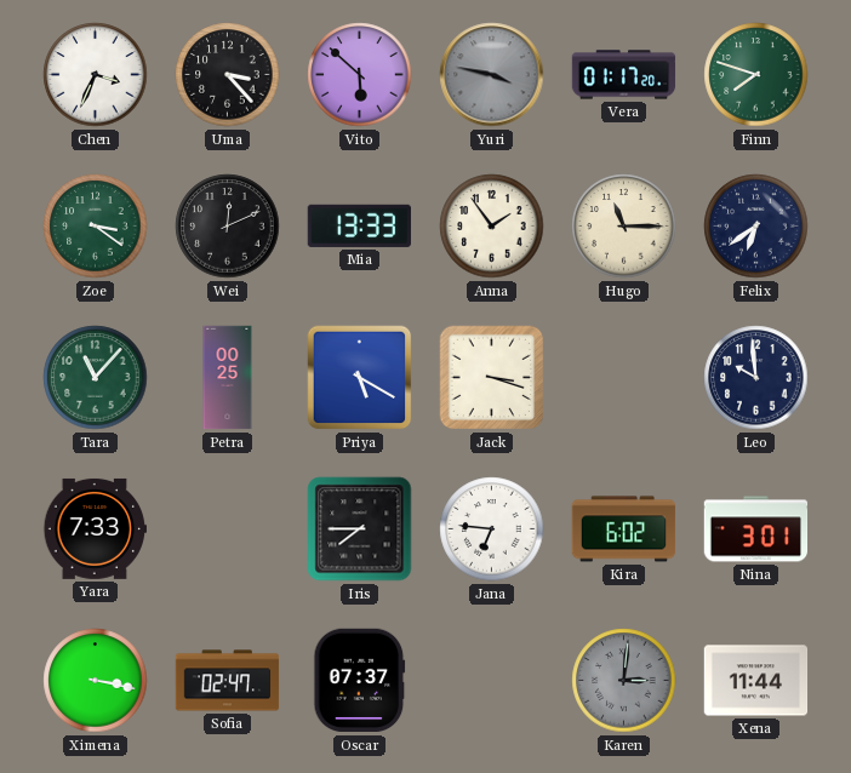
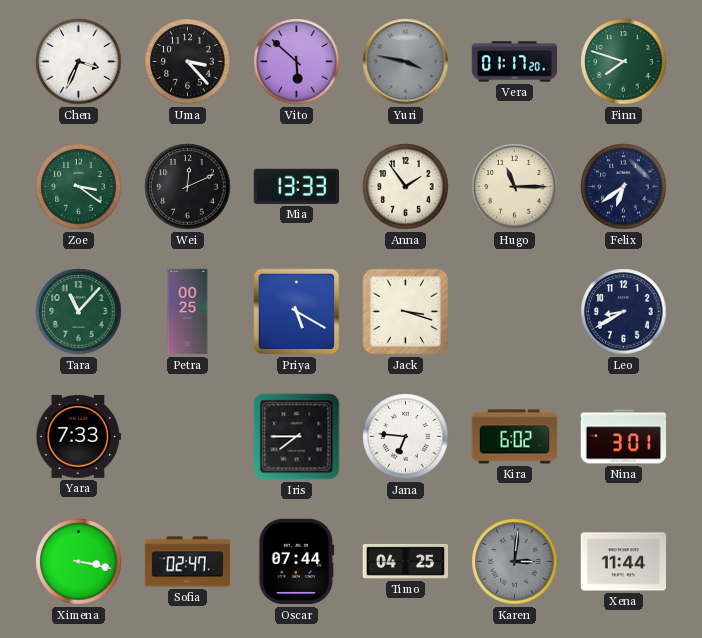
Leo: 9:59 -> 8:40
Oscar: 07:37 -> 07:44
Timo: none -> 04:25
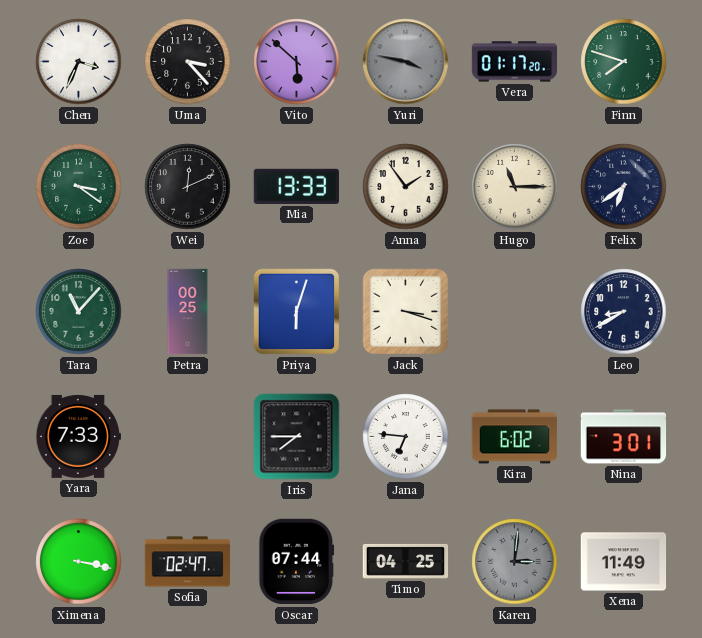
Priya: 5:20 -> 6:03
Xena: 11:44 -> 11:49
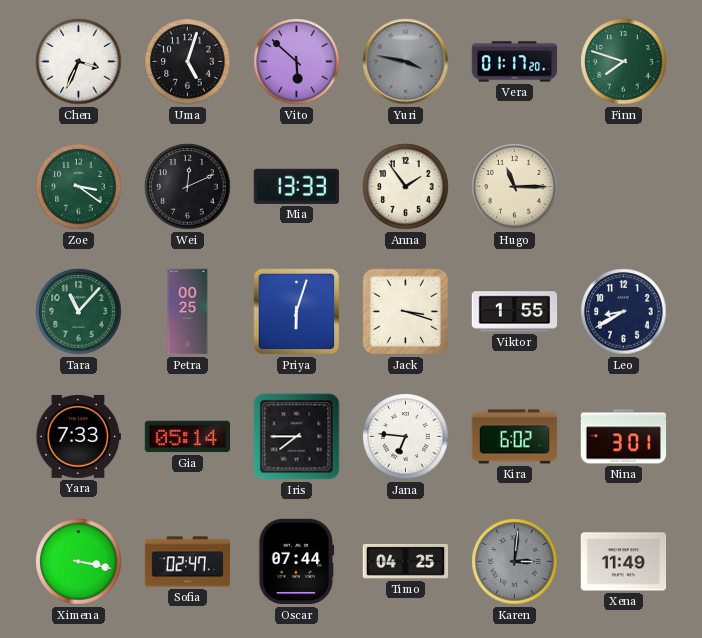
Uma: 3:23 -> 5:03
Felix: 6:39 -> none
Viktor: none -> 1:55
Gia: none -> 05:14
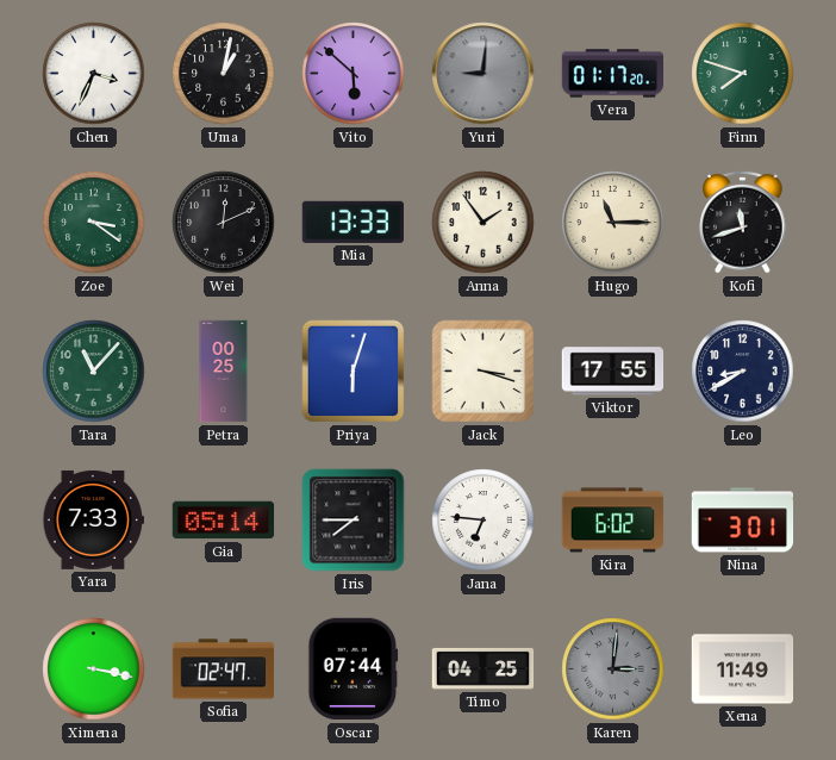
Uma: 5:03 -> 1:02
Yuri: 3:47 -> 9:01
Kofi: none -> 11:42
Viktor: 1:55 -> 17:55
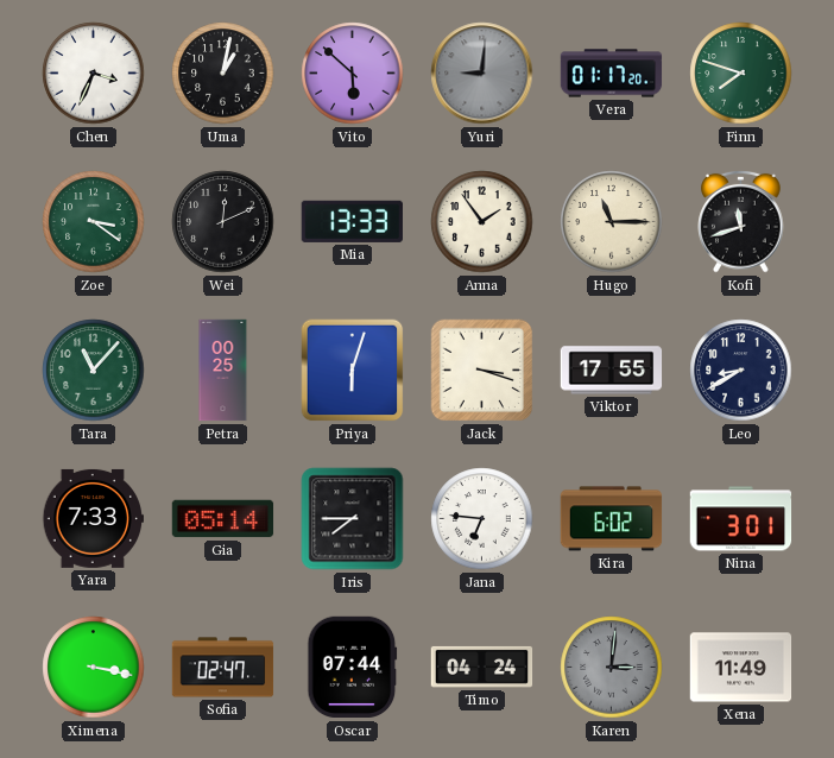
Timo: 04:25 -> 04:24
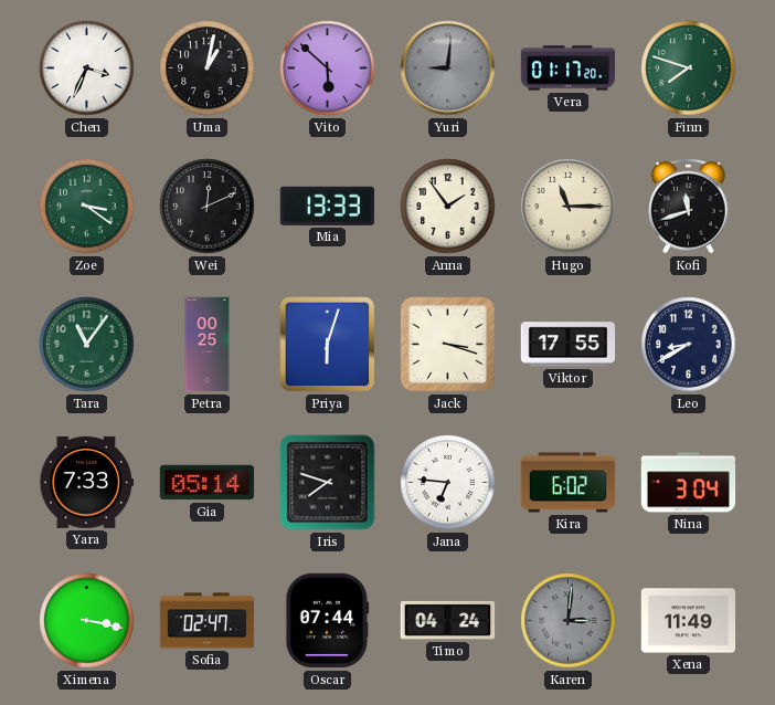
Tara: 11:07 -> 11:06
Iris: 7:45 -> 7:48
Nina: 3:01 -> 3:04
